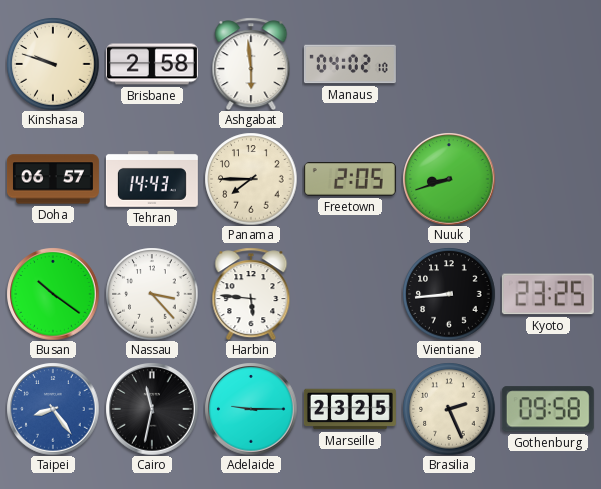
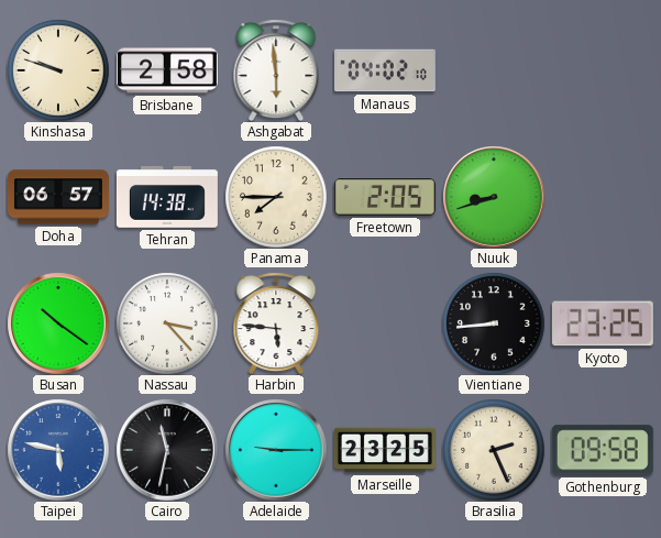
Tehran: 14:43 -> 14:38
Taipei: 8:24 -> 5:47
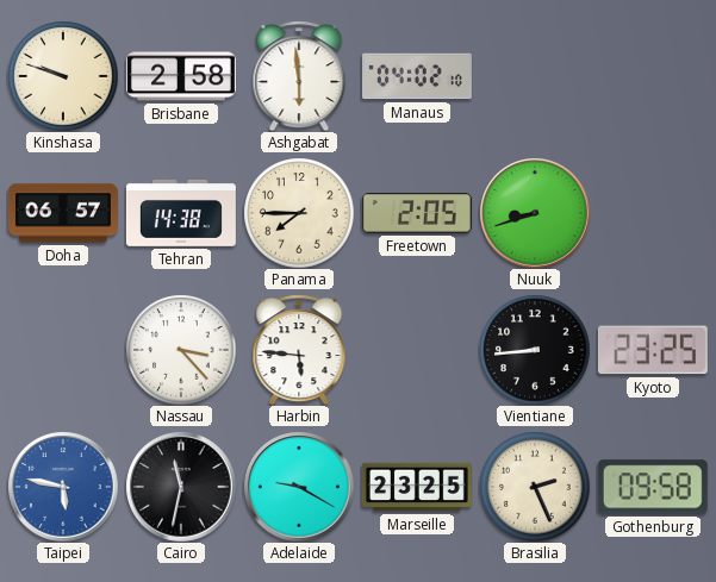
Busan: 10:21 -> none
Adelaide: 9:15 -> 9:20
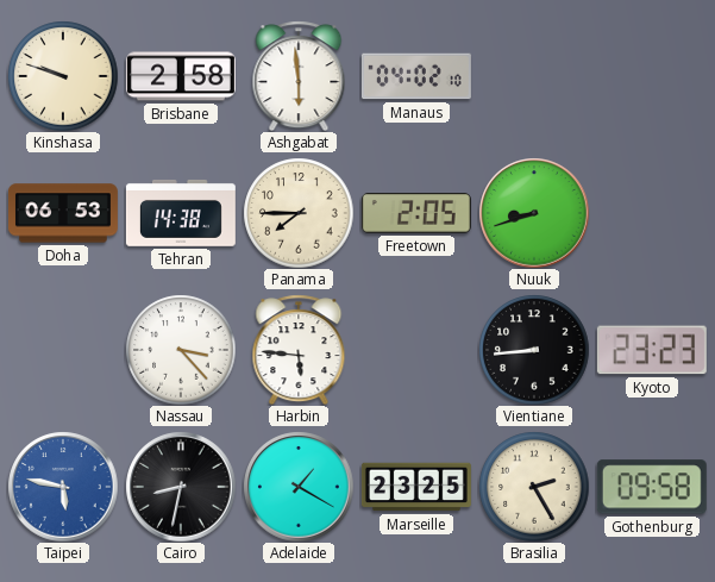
Doha: 06:57 -> 06:53
Kyoto: 23:25 -> 23:23
Cairo: 11:32 -> 8:32
Adelaide: 9:20 -> 1:20
Brasilia: 2:26 -> 2:25
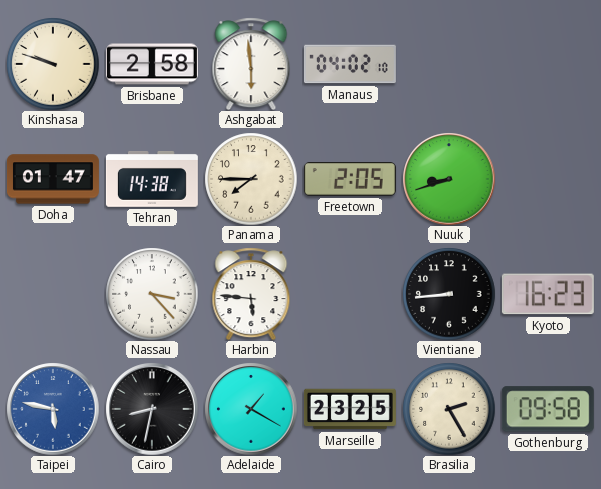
Doha: 06:53 -> 01:47
Kyoto: 23:23 -> 16:23
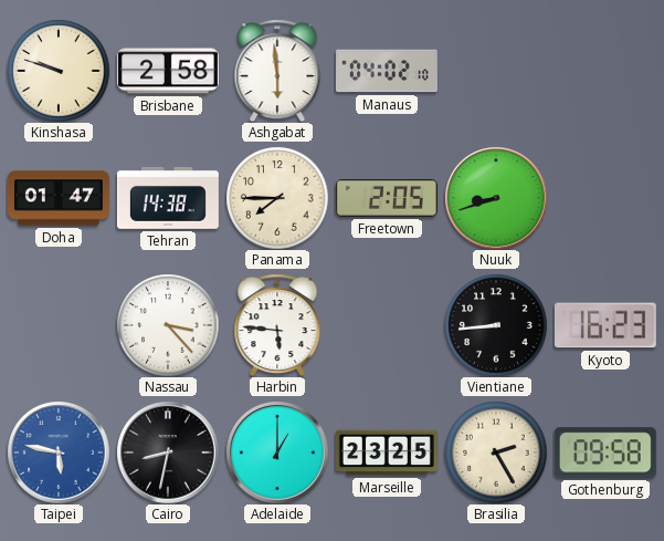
Adelaide: 1:20 -> 1:00
